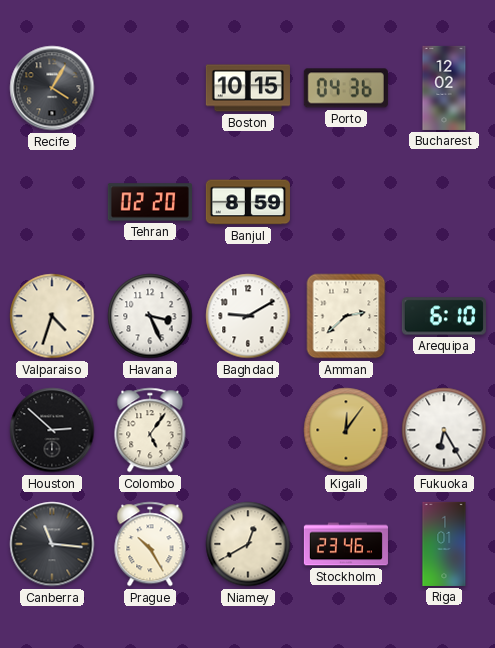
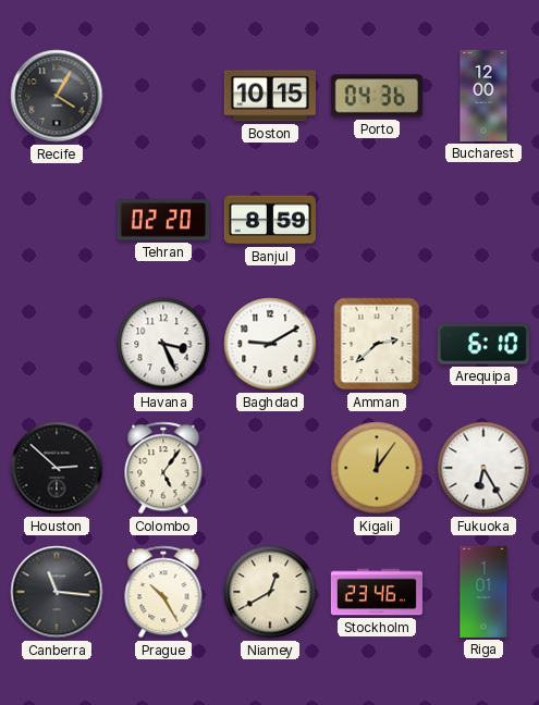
Bucharest: 12:02 -> 12:00
Valparaiso: 4:33 -> none
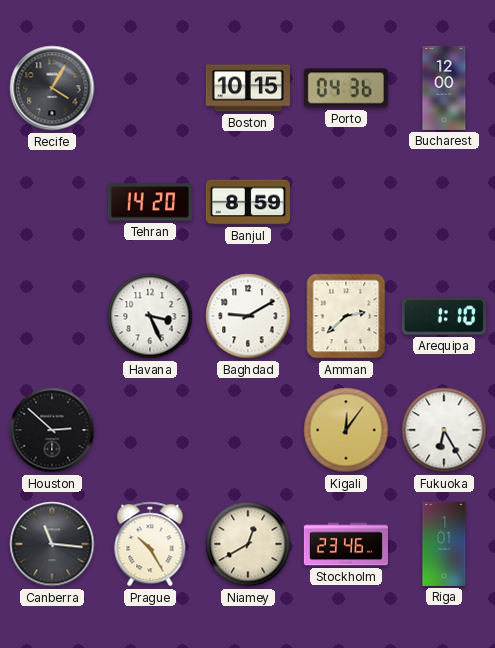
Tehran: 02:20 -> 14:20
Arequipa: 6:10 -> 1:10
Colombo: 5:06 -> none
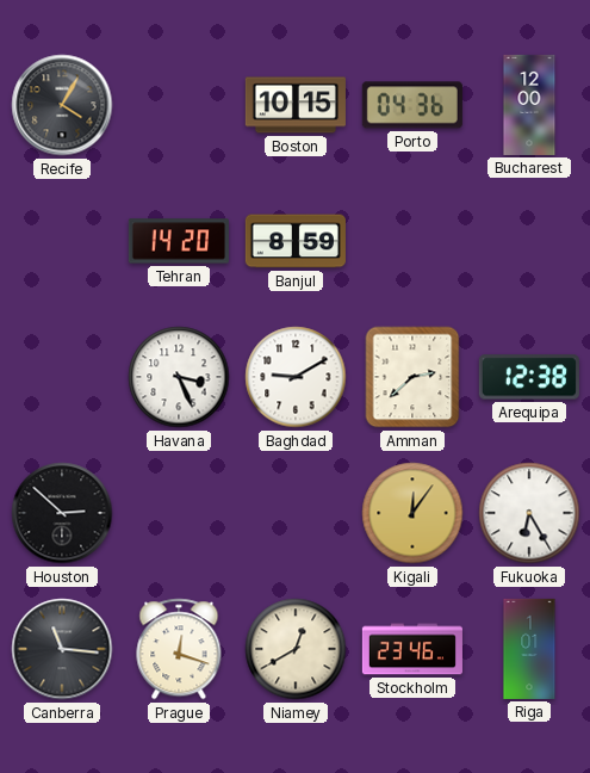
Arequipa: 1:10 -> 12:38
Prague: 10:25 -> 12:18
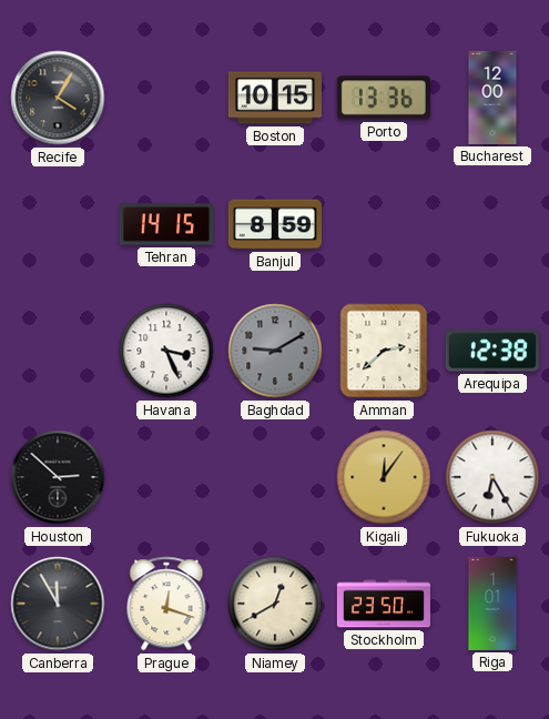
Porto: 04:36 -> 13:36
Tehran: 14:20 -> 14:15
Baghdad dial: white -> grey
Canberra: 11:16 -> 11:55
Stockholm: 23:46 -> 23:50
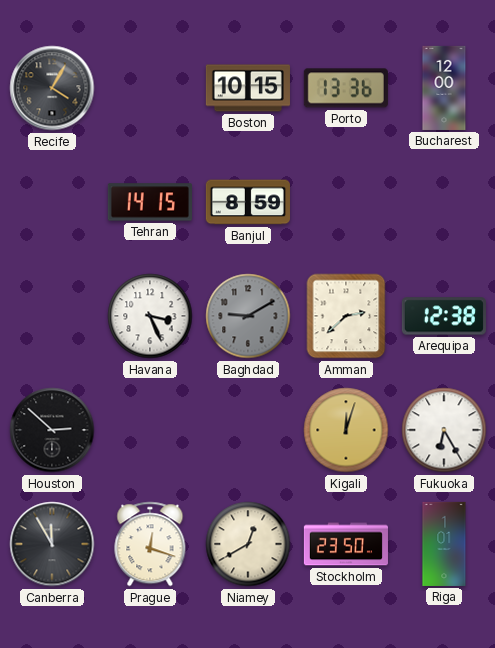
Kigali: 12:06 -> 12:03
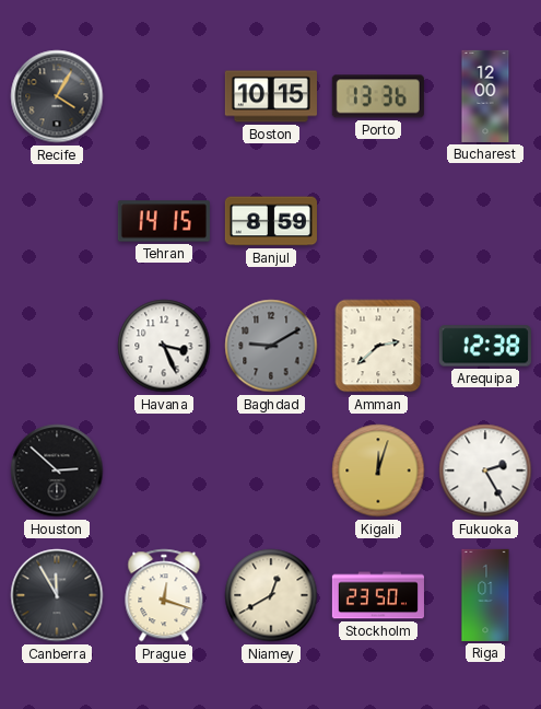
Fukuoka: 6:25 -> 2:25
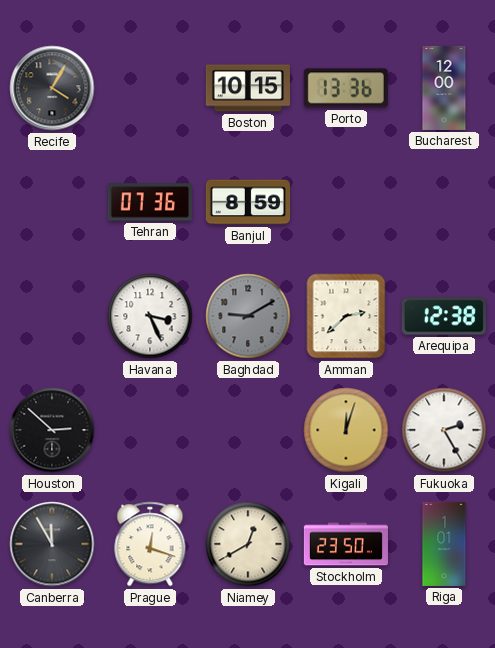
Tehran: 14:15 -> 07:36
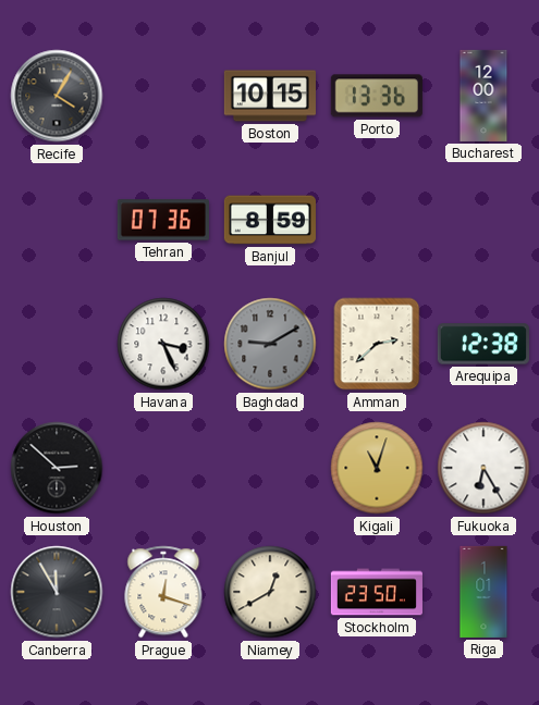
Kigali: 12:03 -> 11:03
Fukuoka: 2:25 -> 6:25
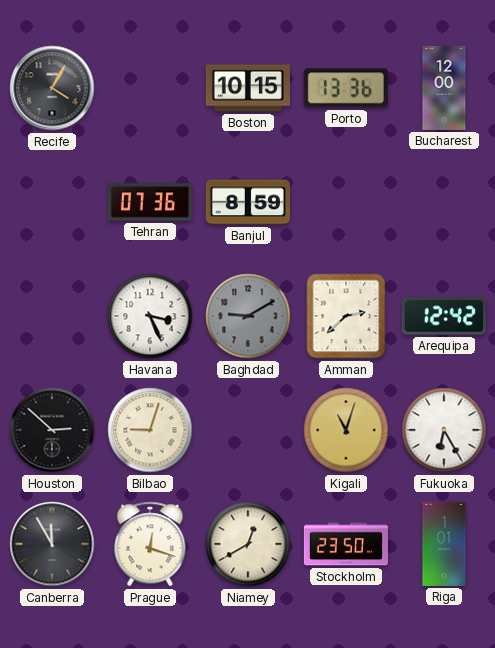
Arequipa: 12:38 -> 12:42
Bilbao: none -> 9:03
